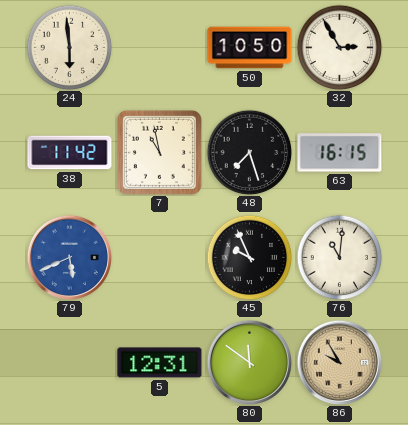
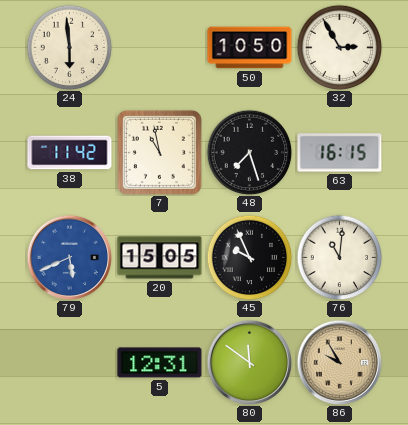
20: none -> 15:05
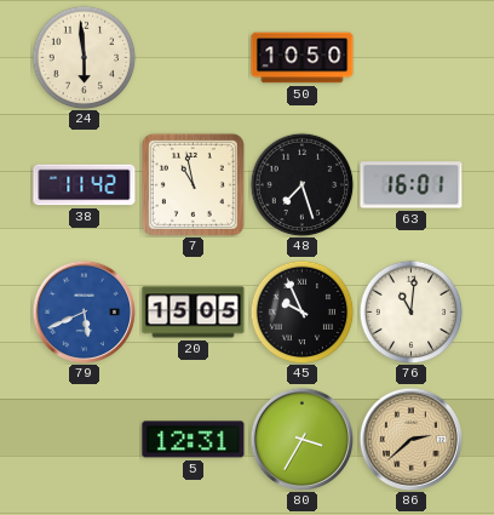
32: 2:55 -> none
63: 16:15 -> 16:01
80: 11:51 -> 3:35
86: 9:55 -> 2:38
